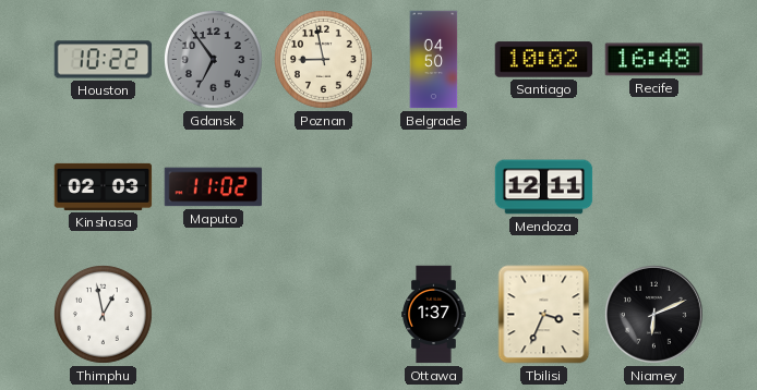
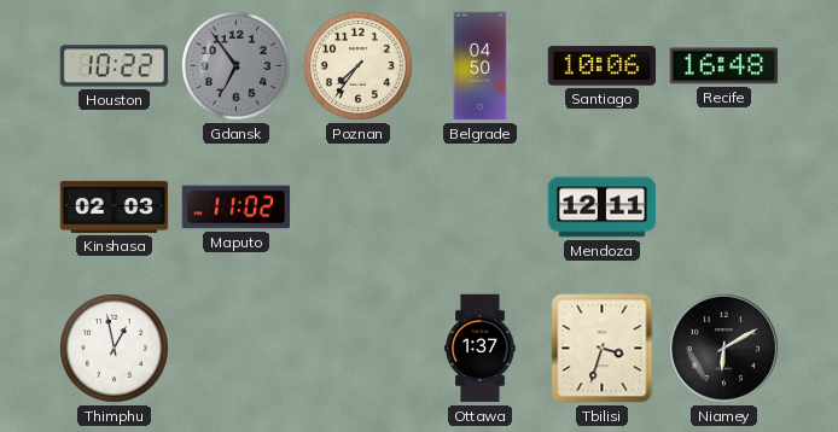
Poznan: 8:58 -> 7:36
Santiago: 10:02 -> 10:06
Tbilisi: 3:34 -> 3:33
Niamey: 6:11 -> 6:10
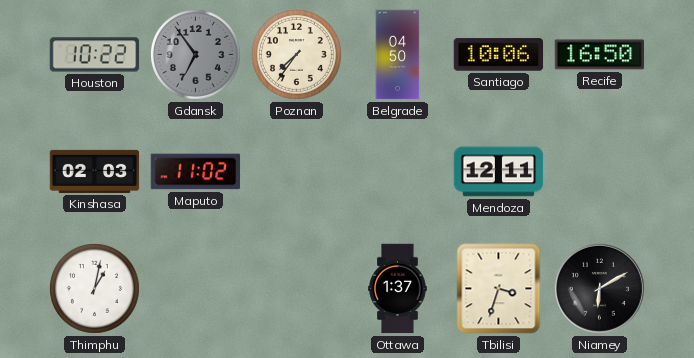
Recife: 16:48 -> 16:50
Thimphu: 12:58 -> 1:02
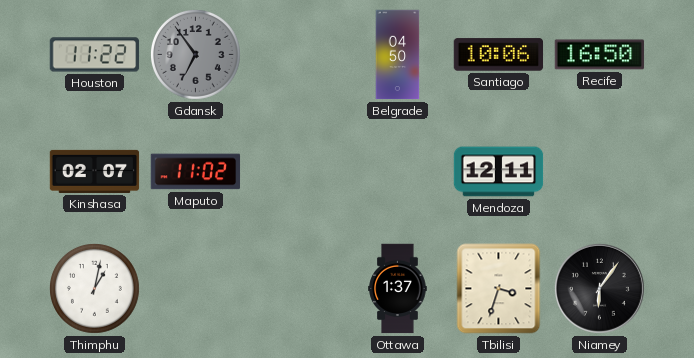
Houston: 10:22 -> 11:22
Poznan: 7:36 -> none
Kinshasa: 02:03 -> 02:07
Niamey: 6:10 -> 6:06
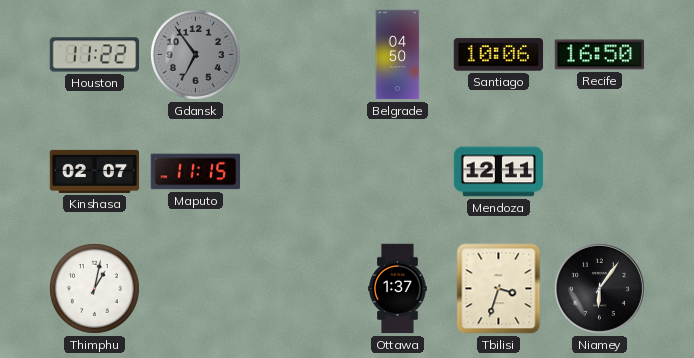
Maputo: 11:02 -> 11:15
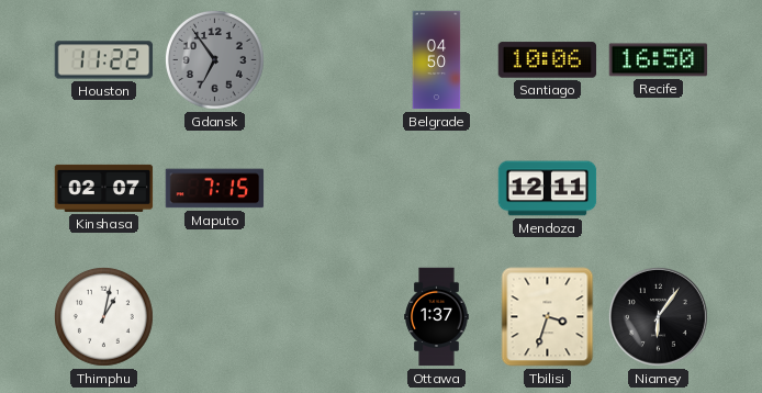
Maputo: 11:15 -> 7:15
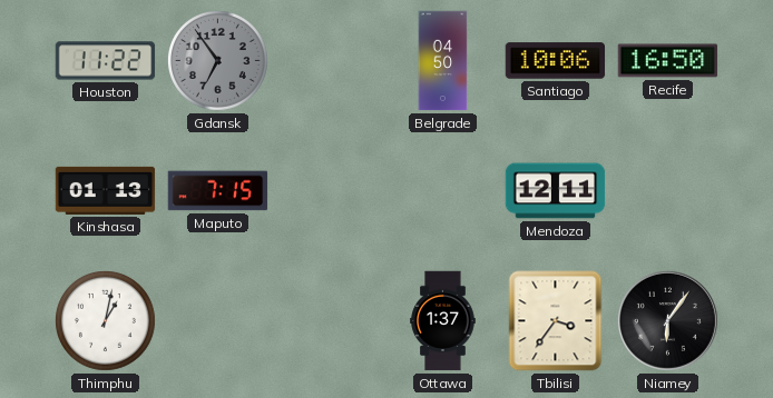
Kinshasa: 02:07 -> 01:13
Tbilisi: 3:33 -> 3:36
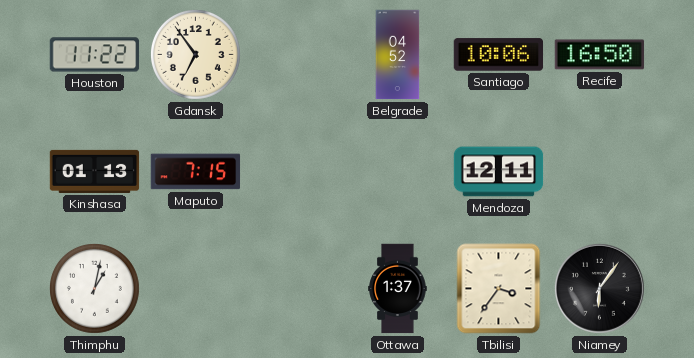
Gdansk dial: grey -> cream
Belgrade: 04:50 -> 04:52
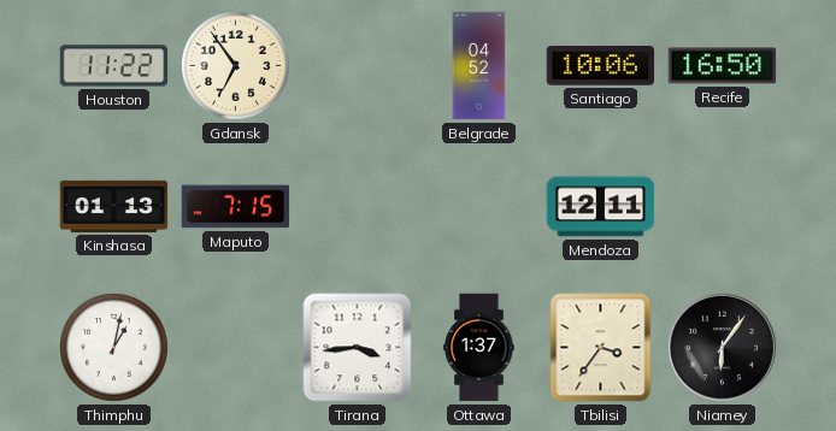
Tirana: none -> 3:44
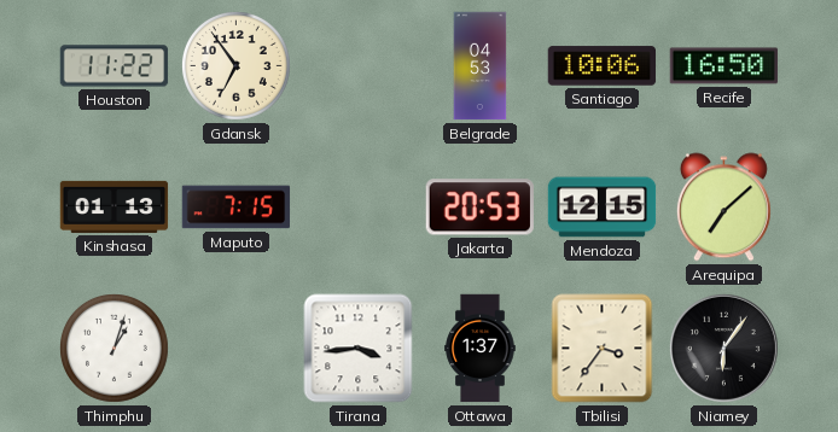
Belgrade: 04:52 -> 04:53
Jakarta: none -> 20:53
Mendoza: 12:11 -> 12:15
Arequipa: none -> 7:08
Thimphu: 1:02 -> 1:03
